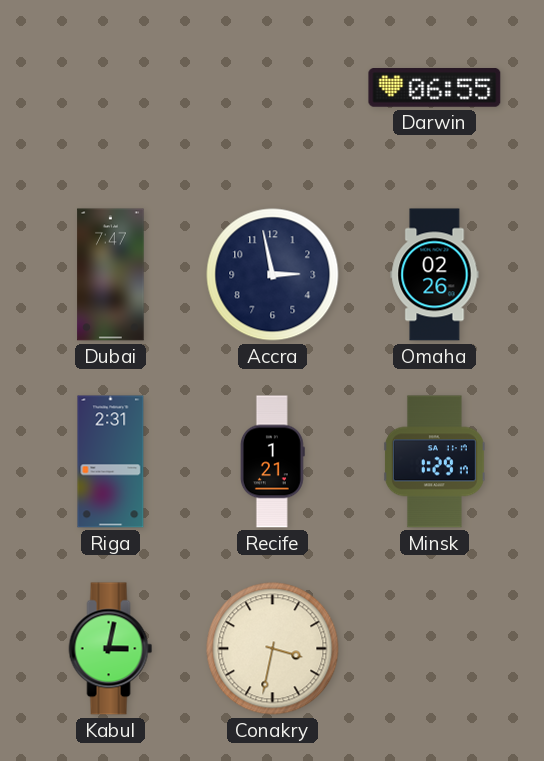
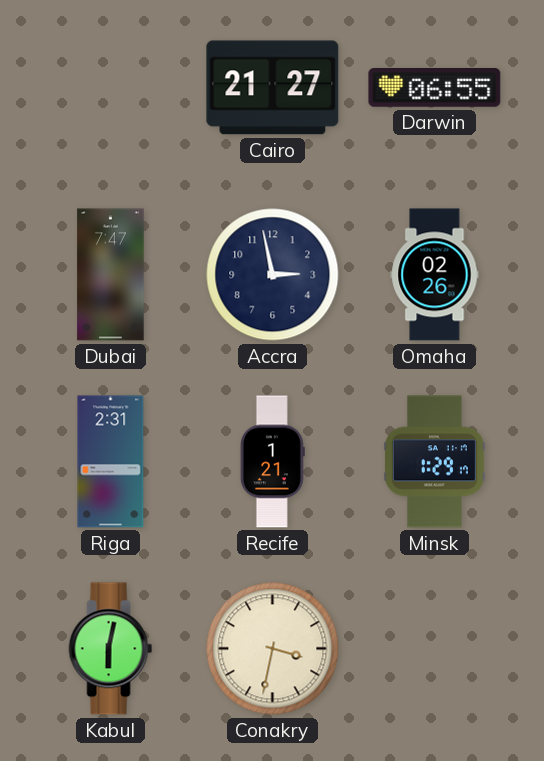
Cairo: none -> 21:27
Kabul: 3:02 -> 6:02
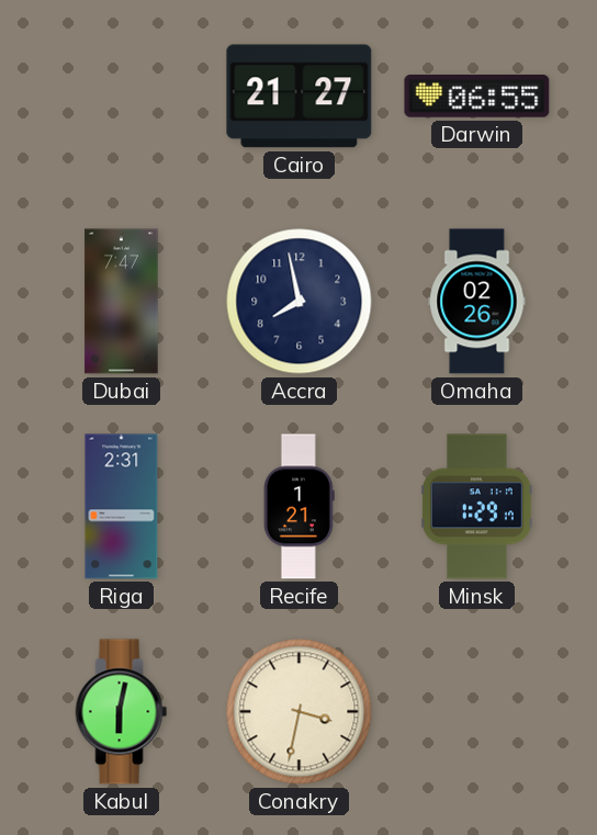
Accra: 2:58 -> 7:58
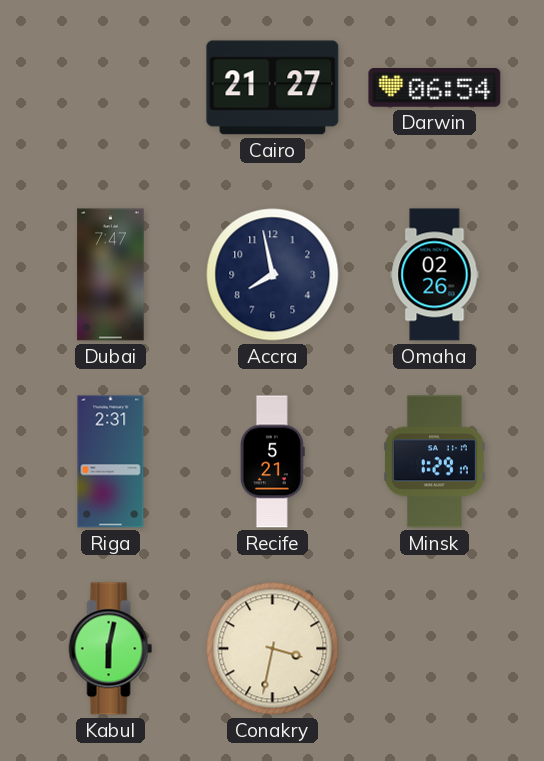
Darwin: 06:55 -> 06:54
Recife: 1:21 -> 5:21
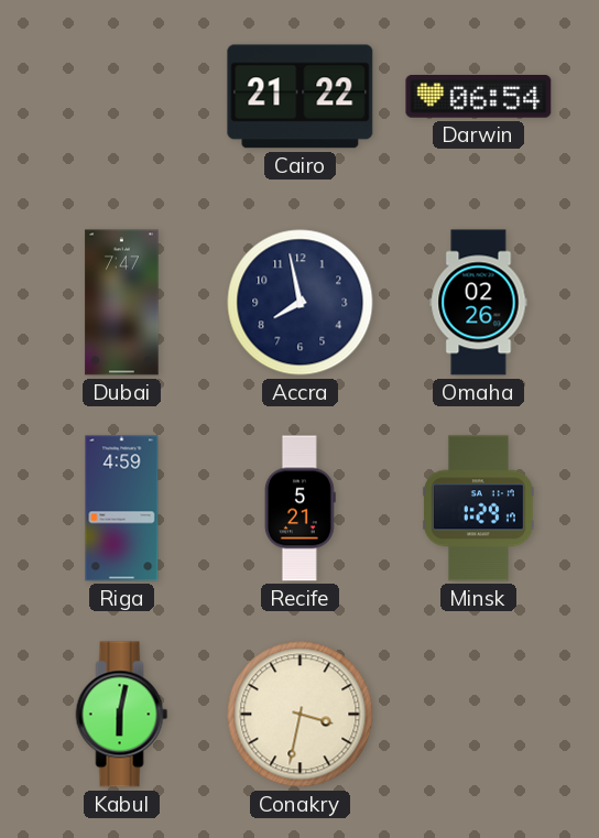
Cairo: 21:27 -> 21:22
Riga: 2:31 -> 4:59
